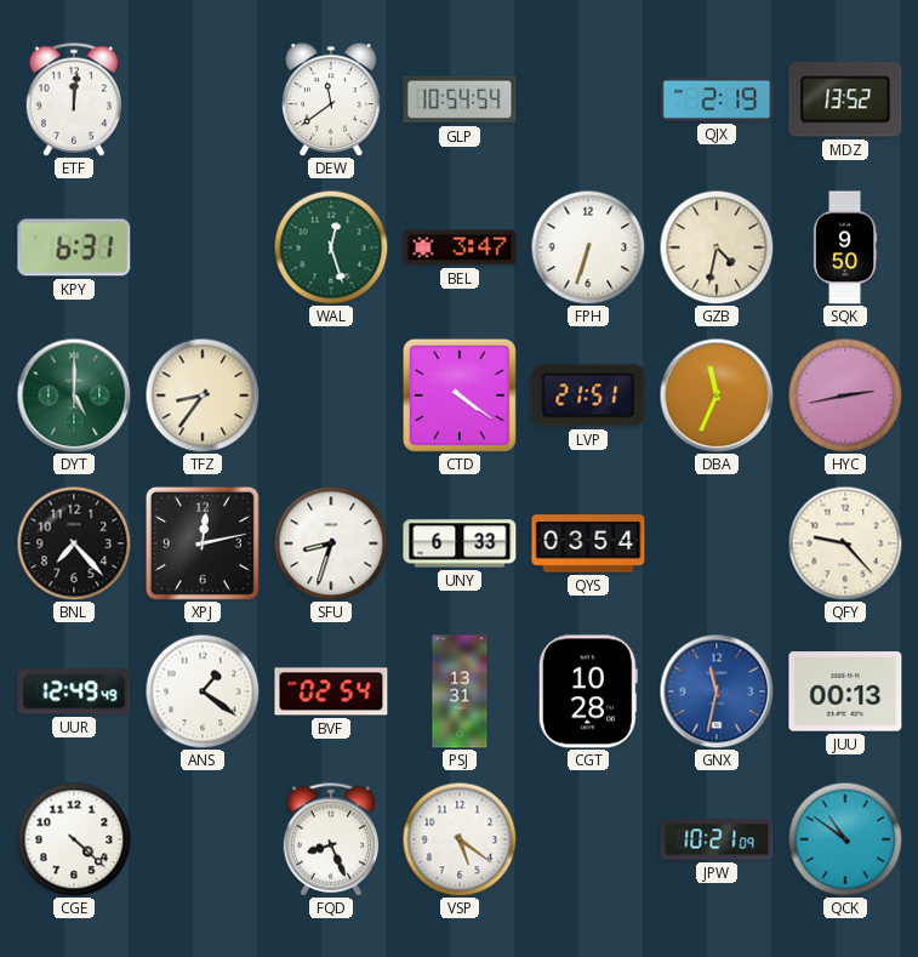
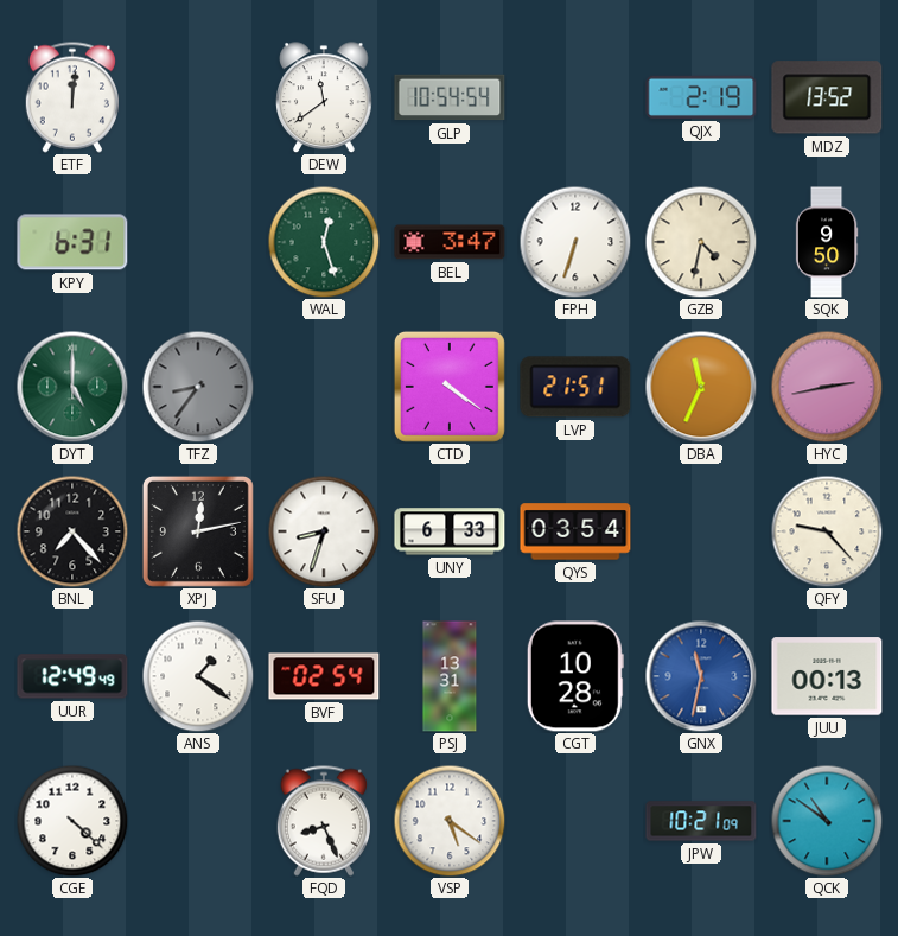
TFZ dial: cream -> grey
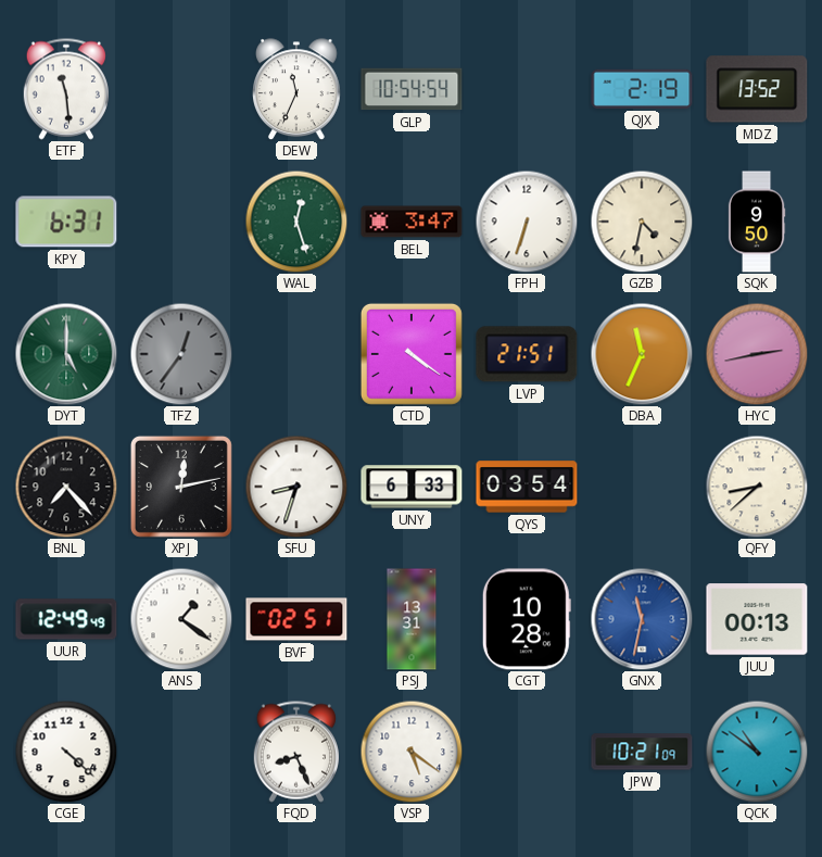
ETF: 12:01 -> 11:29
DEW: 11:39 -> 11:34
TFZ: 8:36 -> 12:36
QFY: 9:23 -> 8:38
BVF: 02:54 -> 02:51
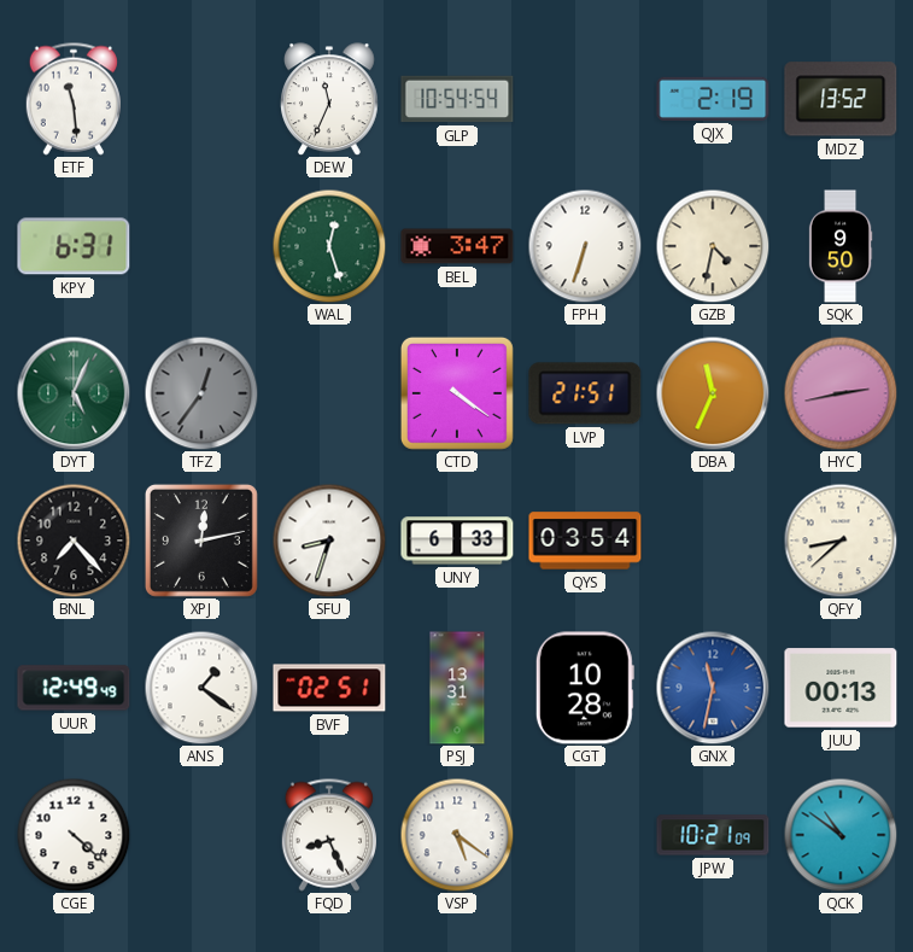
DYT: 5:00 -> 5:04
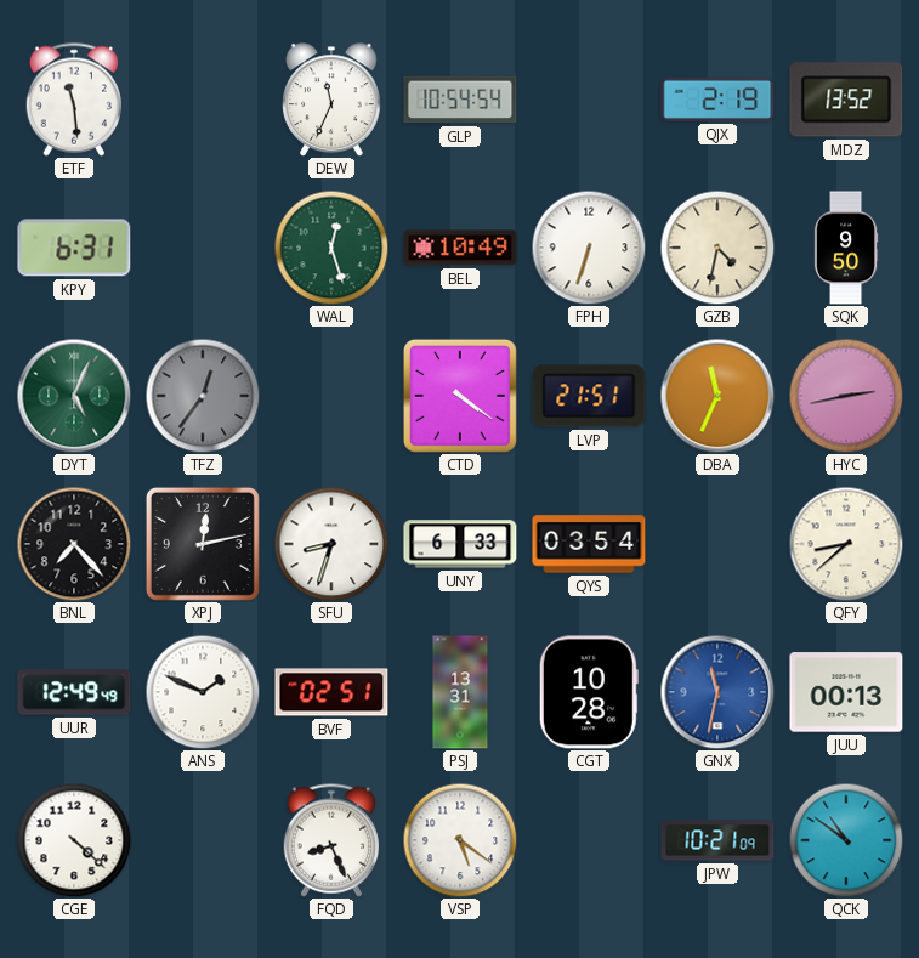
BEL: 3:47 -> 10:49
ANS: 1:21 -> 1:49
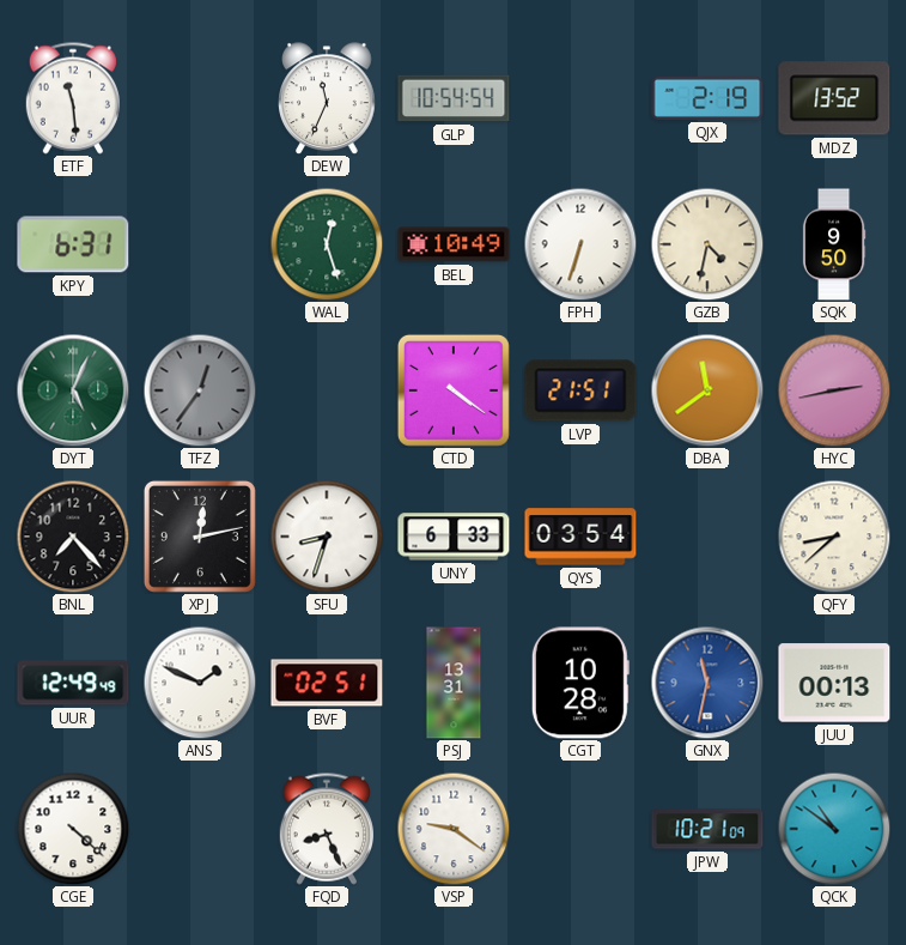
DBA: 11:34 -> 11:39
VSP: 5:21 -> 9:21
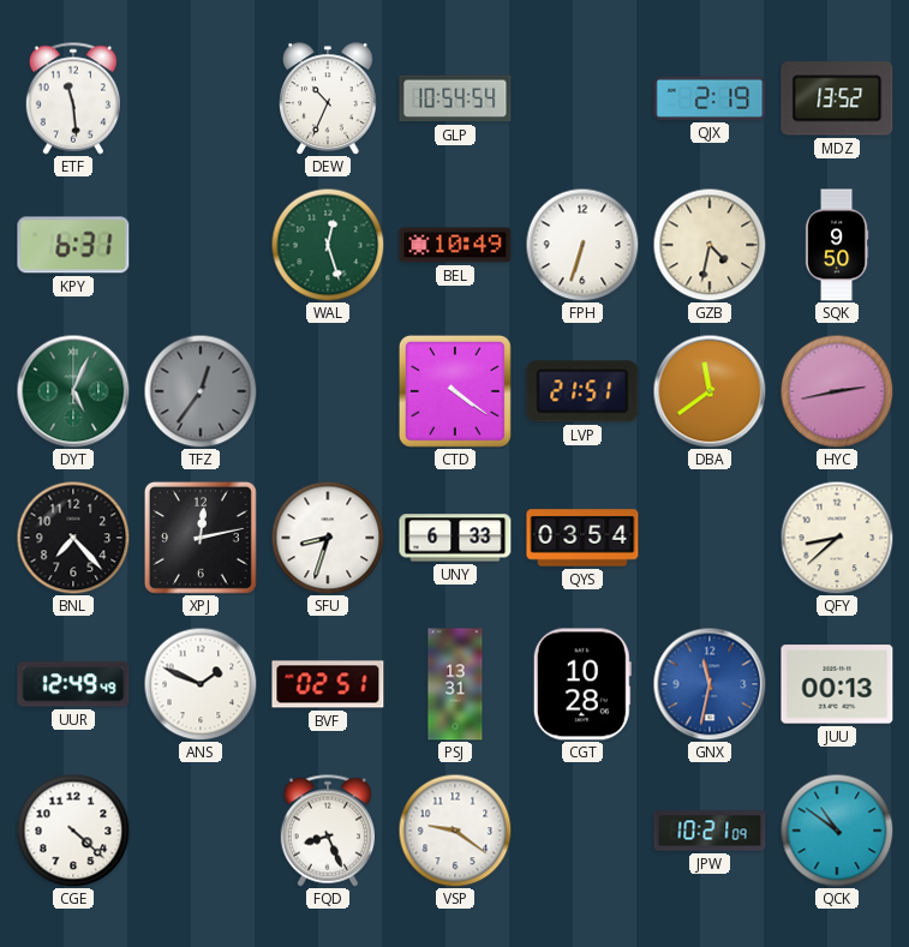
DEW: 11:34 -> 10:34
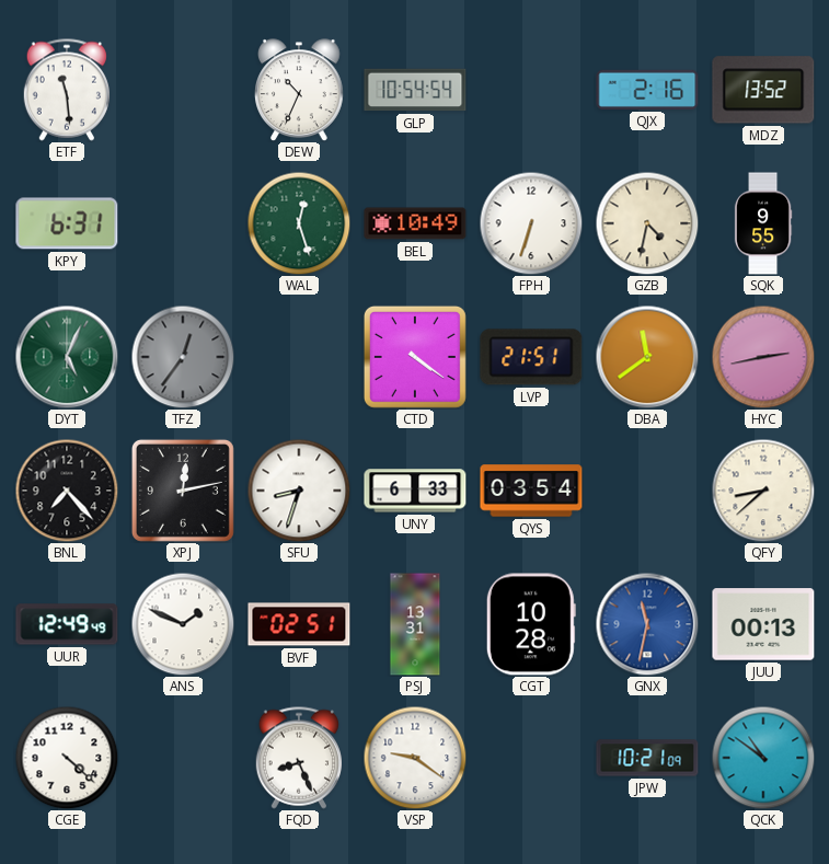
QJX: 2:19 -> 2:16
SQK: 9:50 -> 9:55
